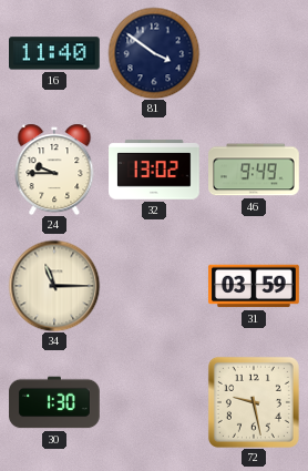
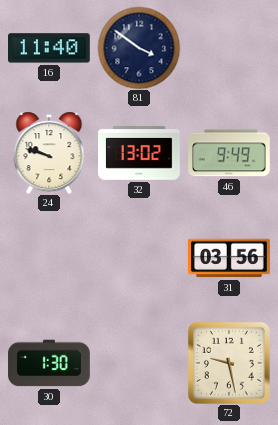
24: 9:45 -> 9:48
34: 11:15 -> none
31: 03:59 -> 03:56
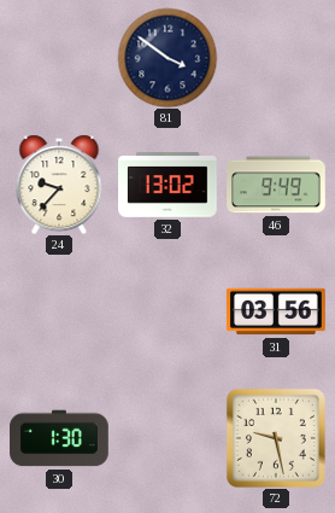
16: 11:40 -> none
24: 9:48 -> 9:37
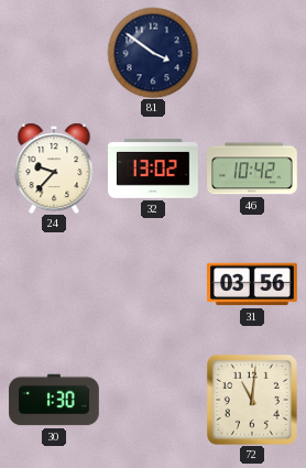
46: 9:49 -> 10:42
72: 9:28 -> 11:01
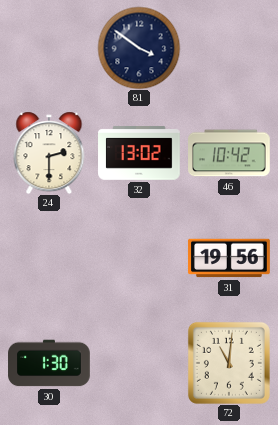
24: 9:37 -> 2:30
31: 03:56 -> 19:56
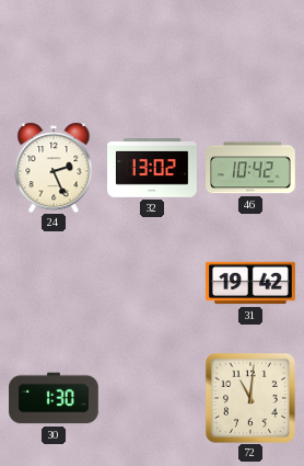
81: 3:51 -> none
24: 2:30 -> 2:26
31: 19:56 -> 19:42
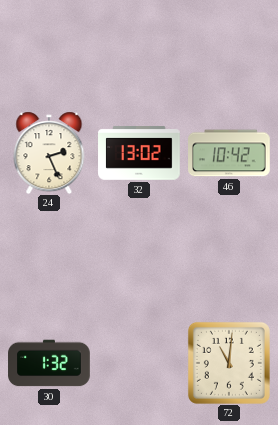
31: 19:42 -> none
30: 1:30 -> 1:32
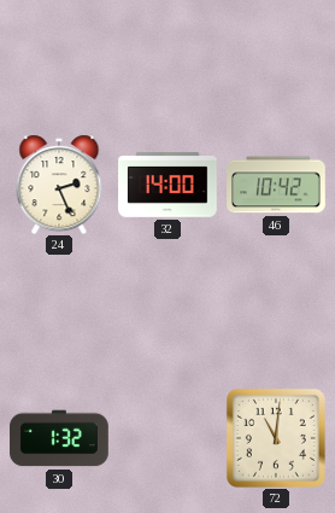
32: 13:02 -> 14:00
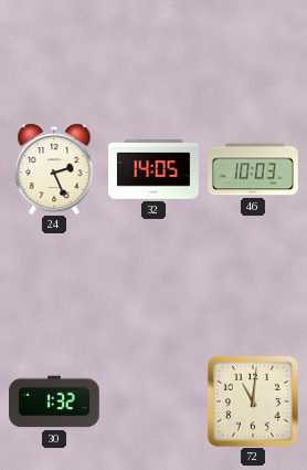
32: 14:00 -> 14:05
46: 10:42 -> 10:03
